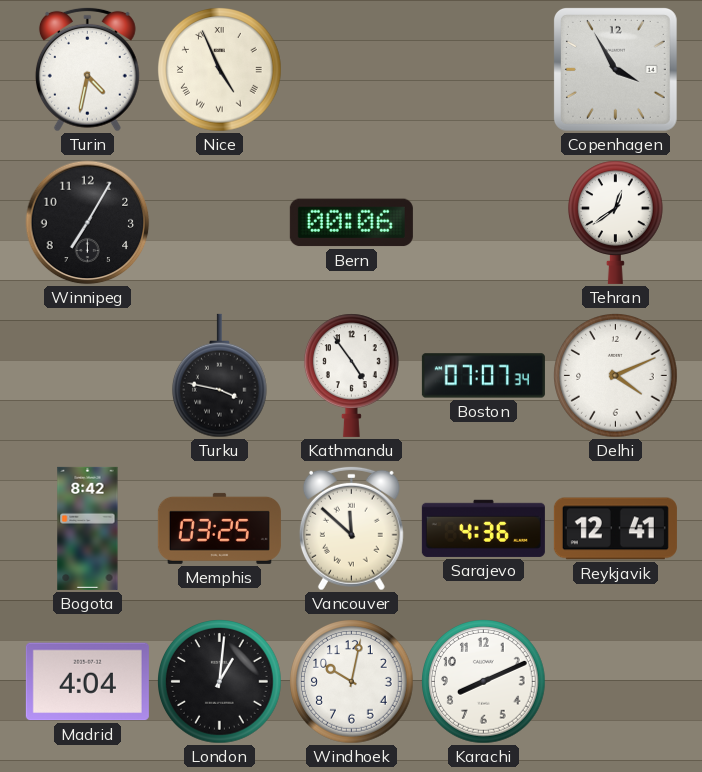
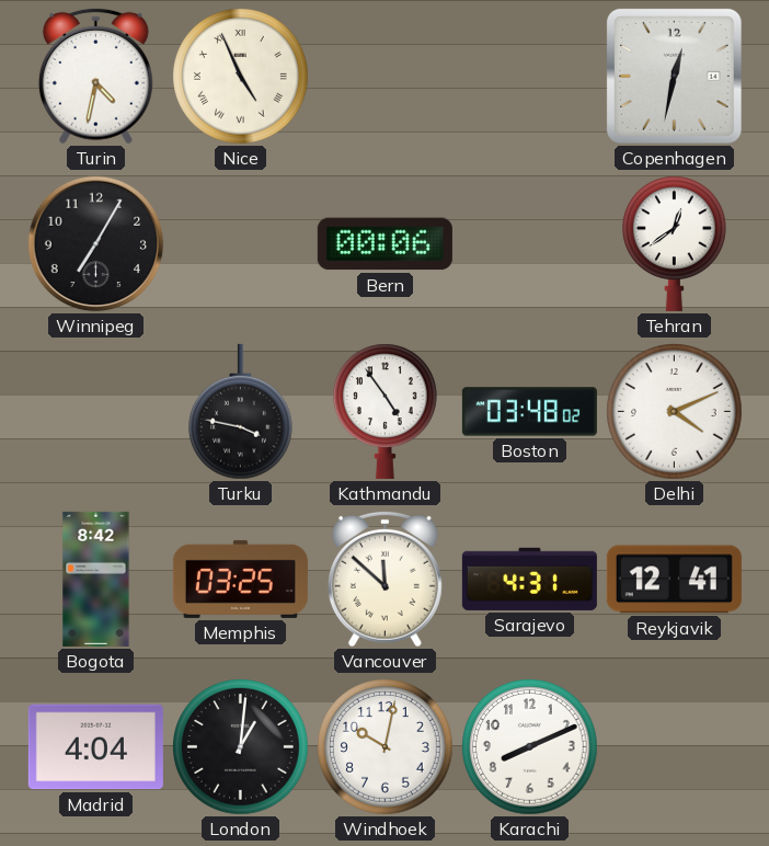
Copenhagen: 3:55 -> 12:32
Boston: 07:07 -> 03:48
Sarajevo: 4:36 -> 4:31
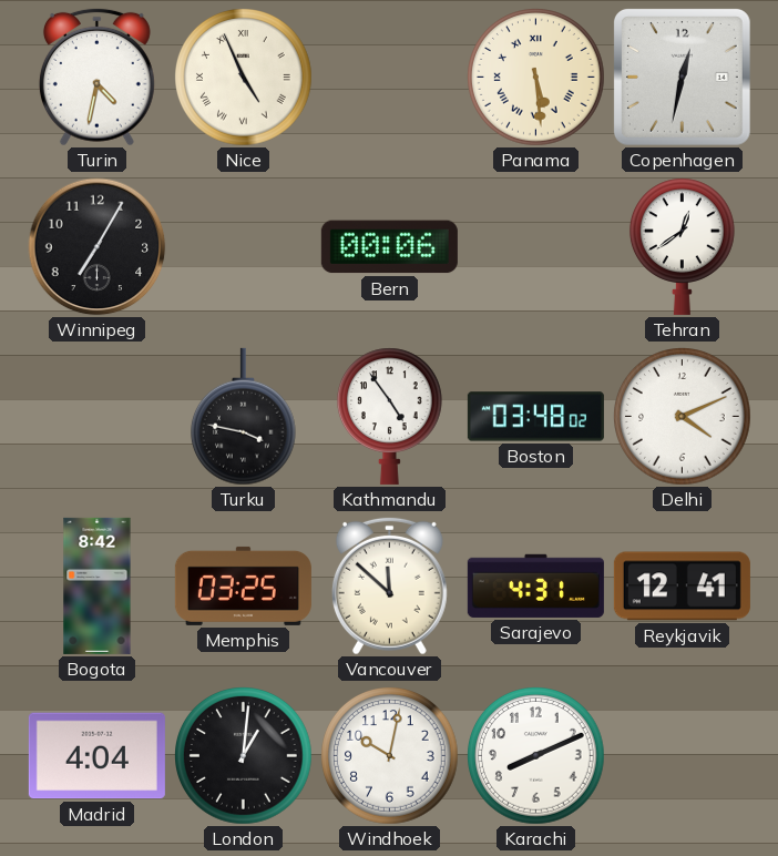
Panama: none -> 5:29
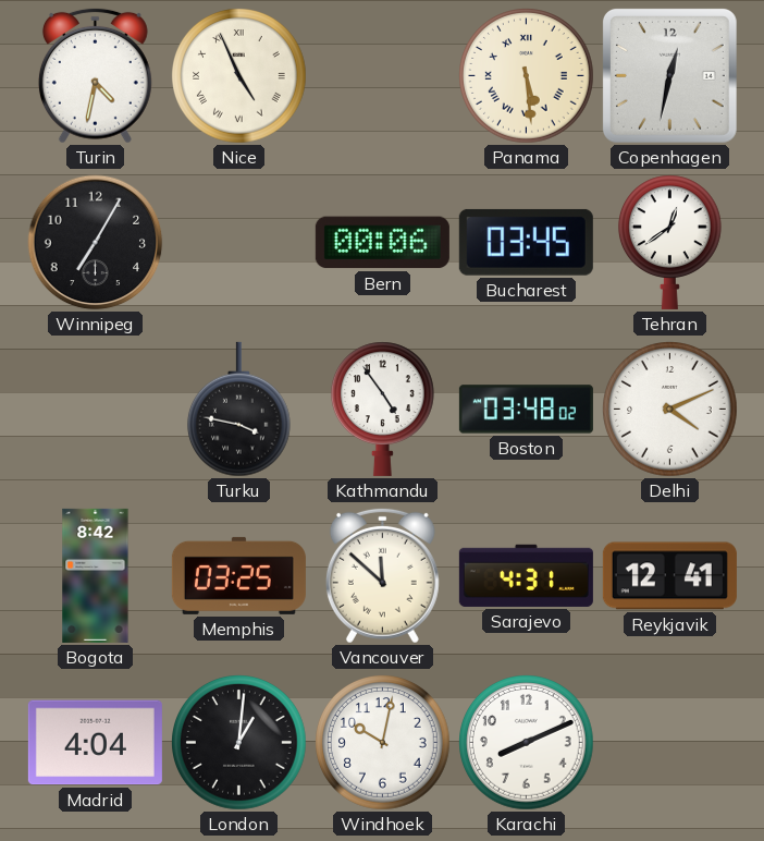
Bucharest: none -> 03:45
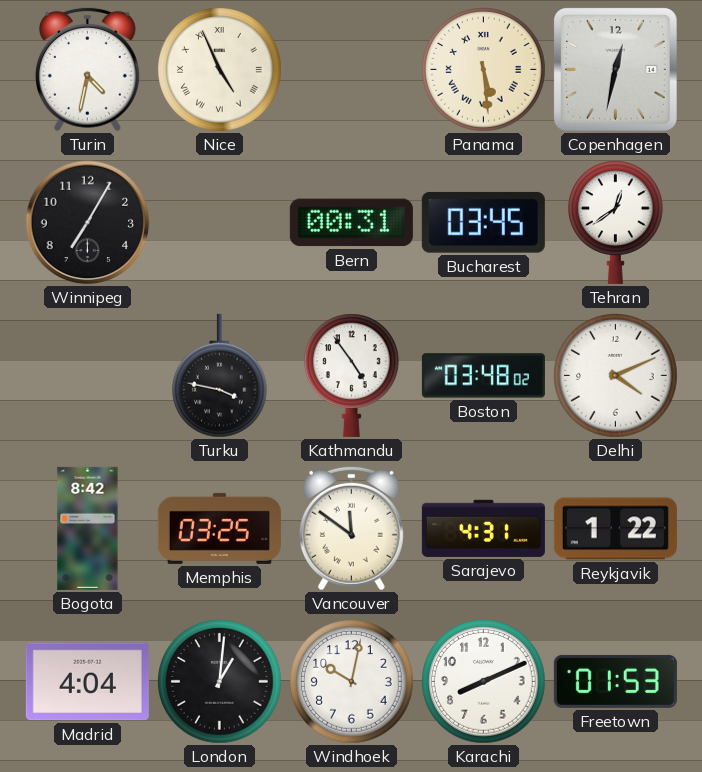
Bern: 00:06 -> 00:31
Vancouver: 11:52 -> 11:51
Reykjavik: 12:41 -> 1:22
Freetown: none -> 01:53
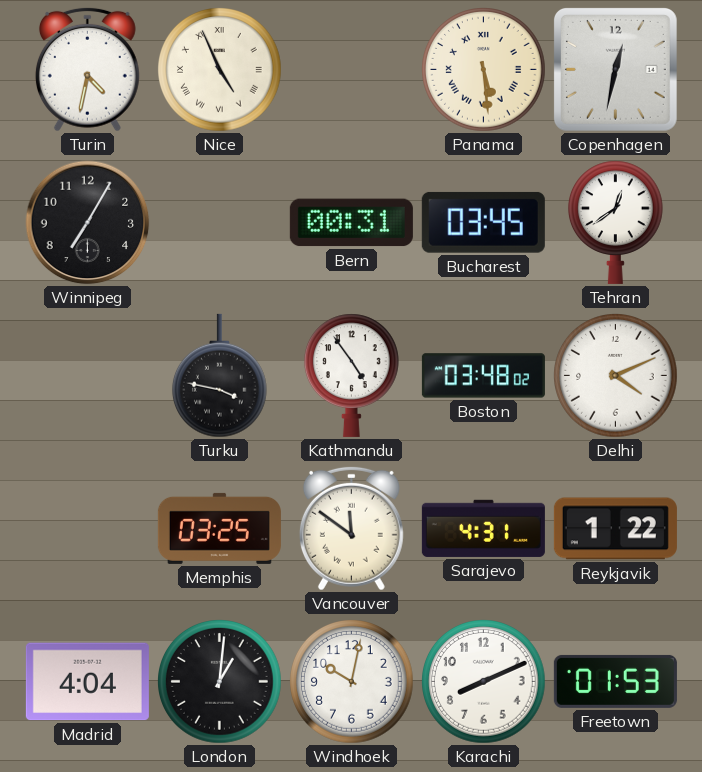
Bogota: 8:42 -> none
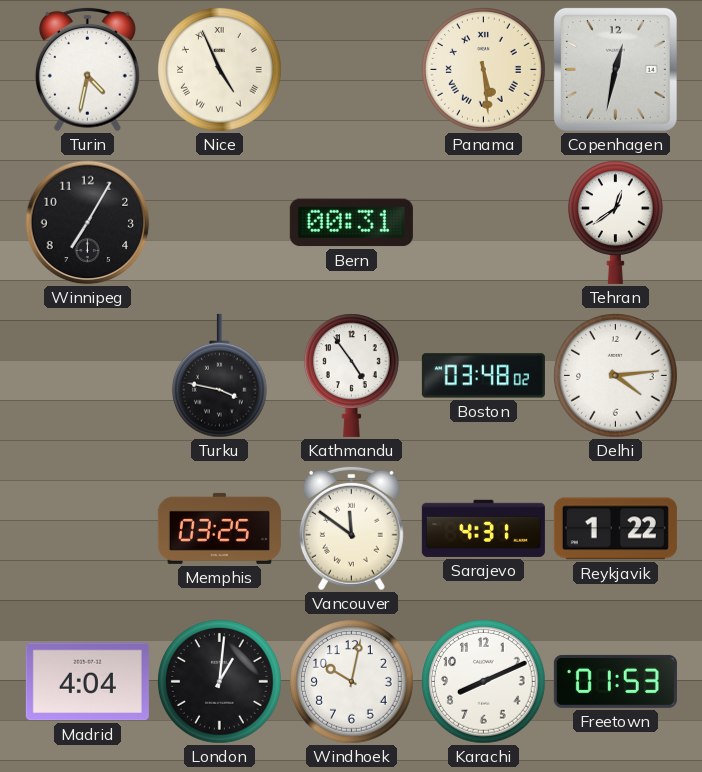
Bucharest: 03:45 -> none
Delhi: 4:11 -> 4:14
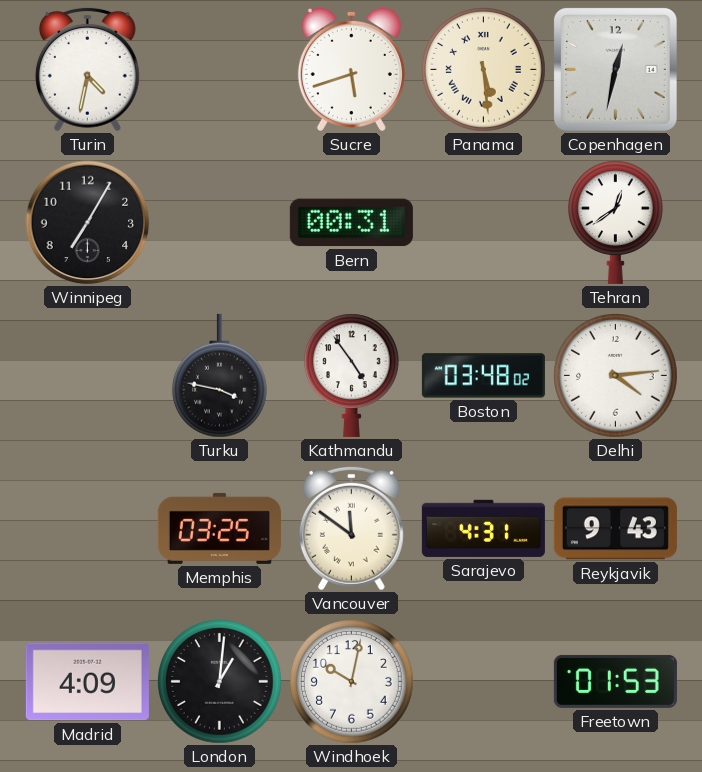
Nice: 4:56 -> none
Sucre: none -> 5:42
Reykjavik: 1:22 -> 9:43
Madrid: 4:04 -> 4:09
Karachi: 8:11 -> none
